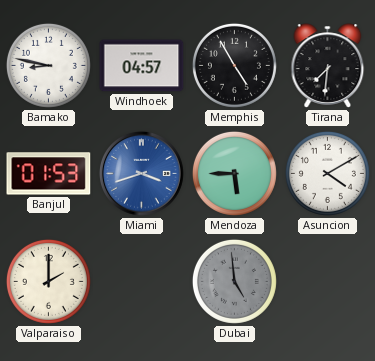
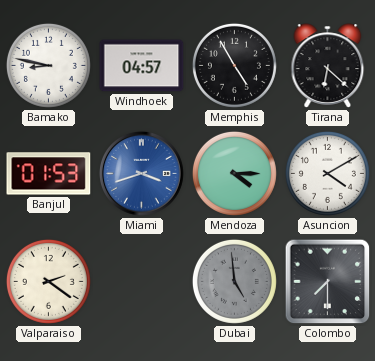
Tirana: 7:31 -> 6:22
Mendoza: 5:45 -> 4:15
Valparaiso: 2:00 -> 2:21
Colombo: none -> 7:30
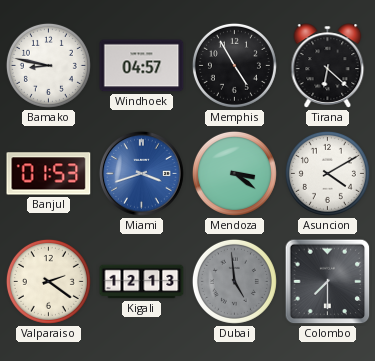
Mendoza: 4:15 -> 3:21
Kigali: none -> 12:13
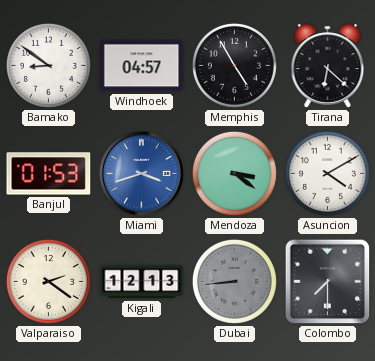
Bamako: 8:47 -> 8:51
Dubai: 4:59 -> 8:44
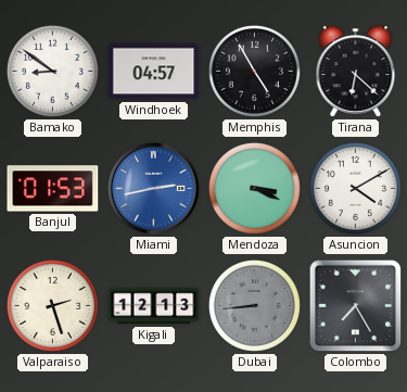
Miami: 3:42 -> 2:43
Mendoza: 3:21 -> 3:19
Valparaiso: 2:21 -> 2:27
Colombo: 7:30 -> 7:25
